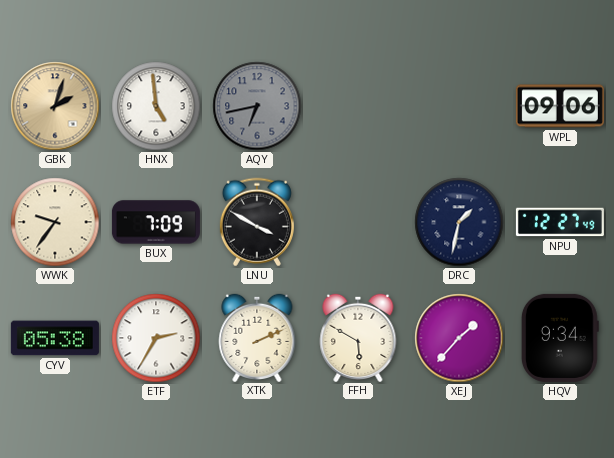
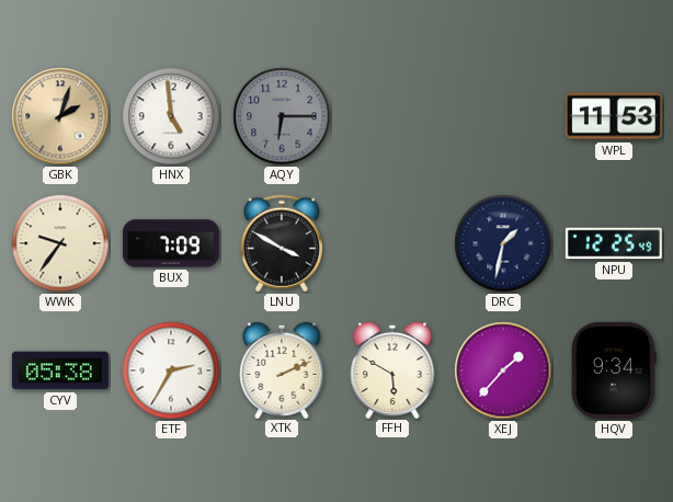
AQY: 6:43 -> 6:15
WPL: 09:06 -> 11:53
NPU: 12:27 -> 12:25
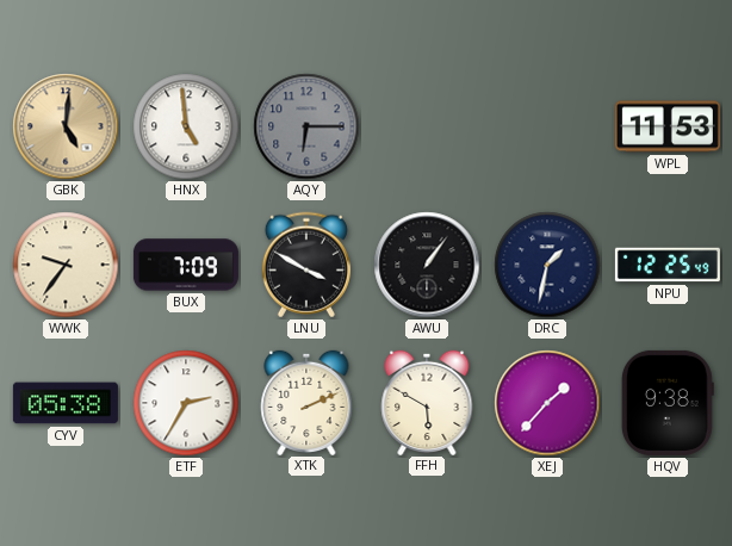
GBK: 2:03 -> 5:01
AWU: none -> 1:06
HQV: 9:34 -> 9:38
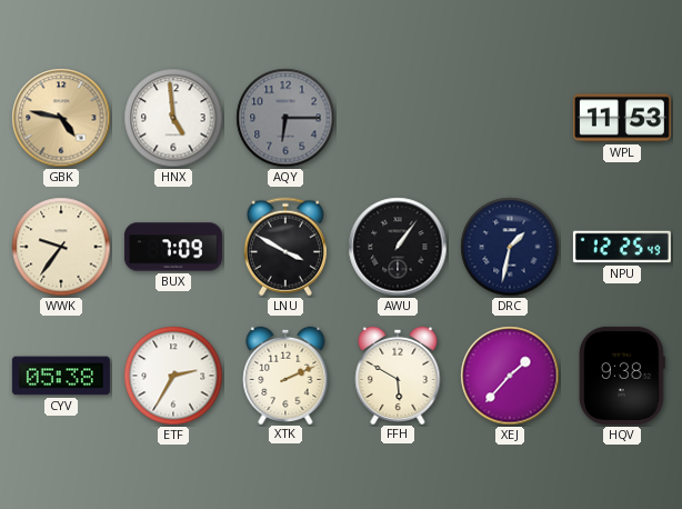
GBK: 5:01 -> 4:47
